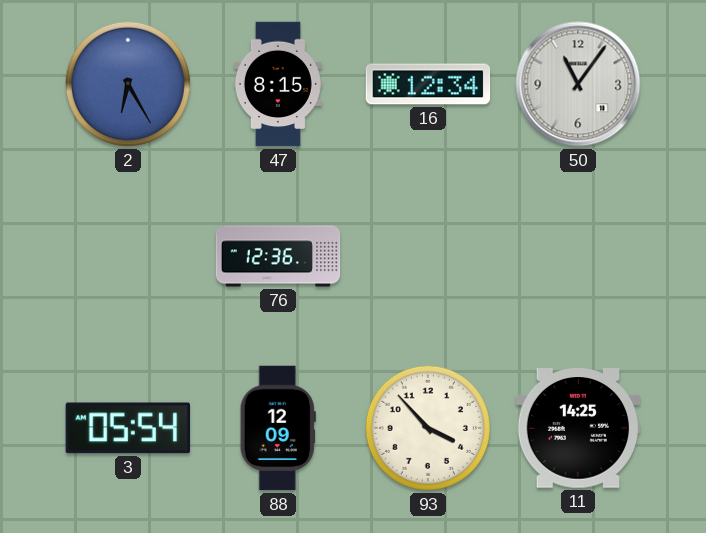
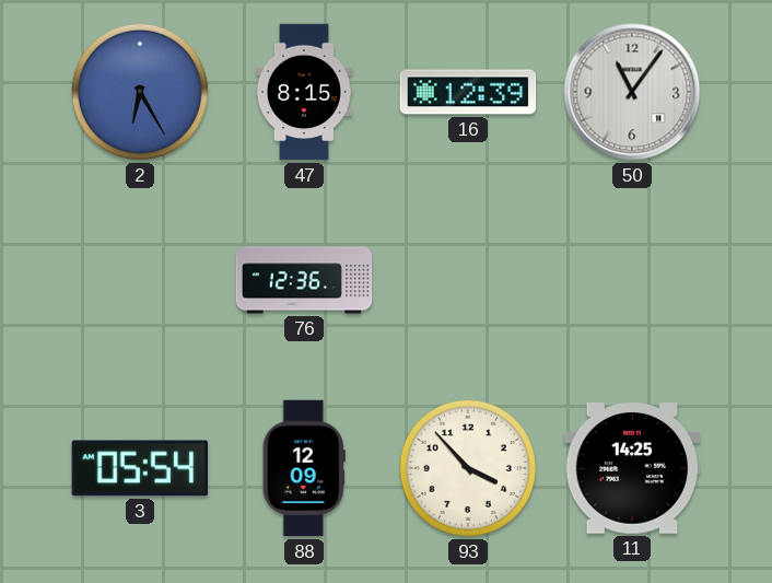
16: 12:34 -> 12:39
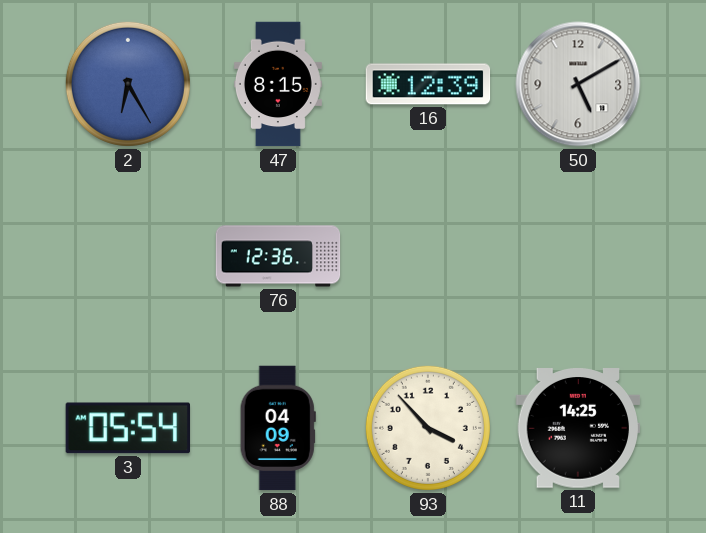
50: 11:06 -> 5:10
88: 12:09 -> 04:09
